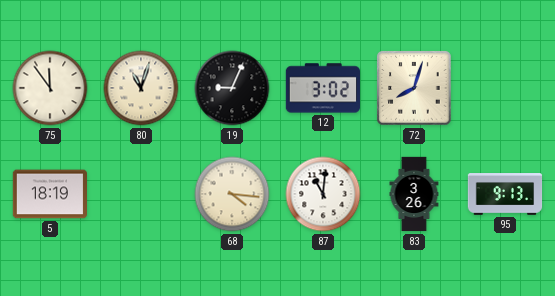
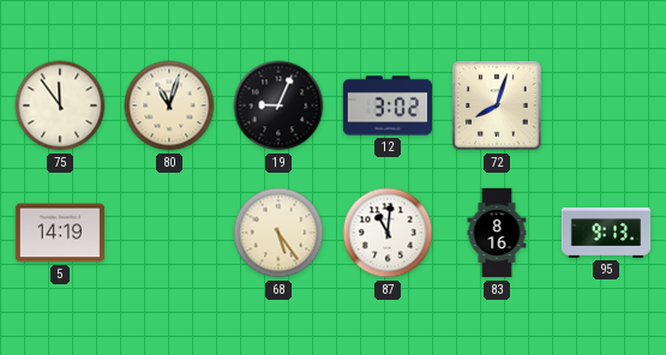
5: 18:19 -> 14:19
68: 4:16 -> 5:24
83: 3:26 -> 8:16
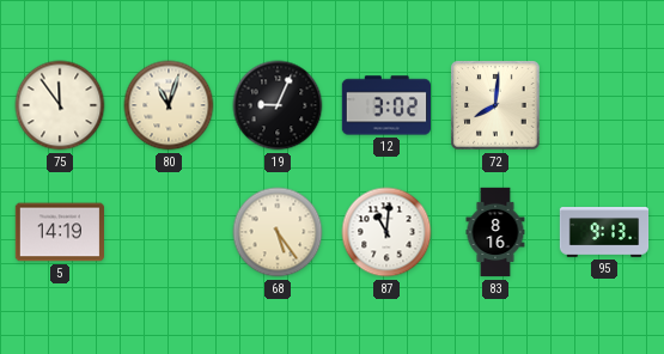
72: 8:03 -> 8:01
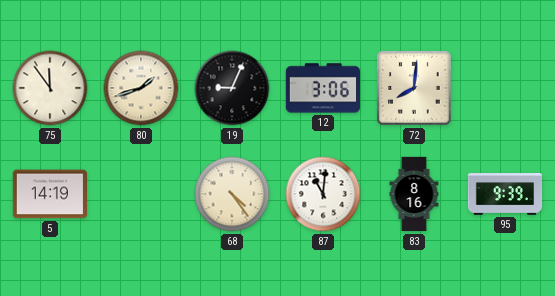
80: 11:03 -> 1:42
12: 3:02 -> 3:06
68: 5:24 -> 4:24
95: 9:13 -> 9:39
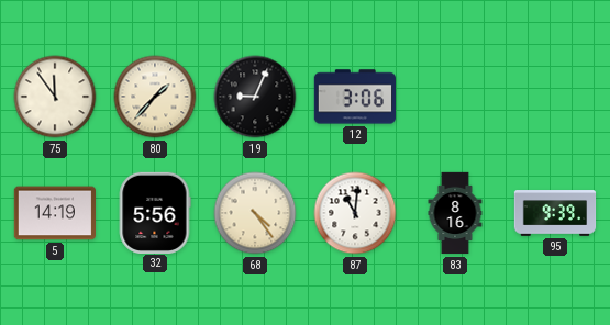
80: 1:42 -> 1:37
72: 8:01 -> none
32: none -> 5:56
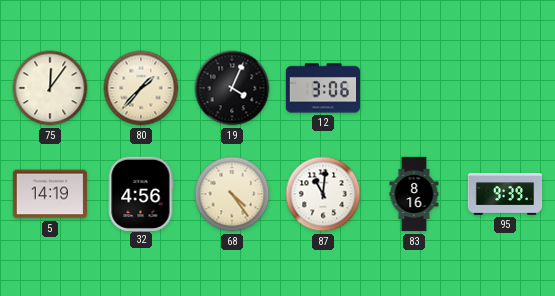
75: 11:54 -> 12:06
19: 9:04 -> 4:04
32: 5:56 -> 4:56
